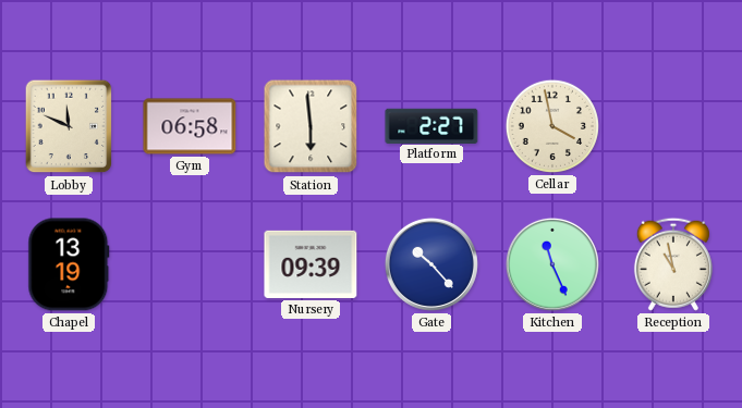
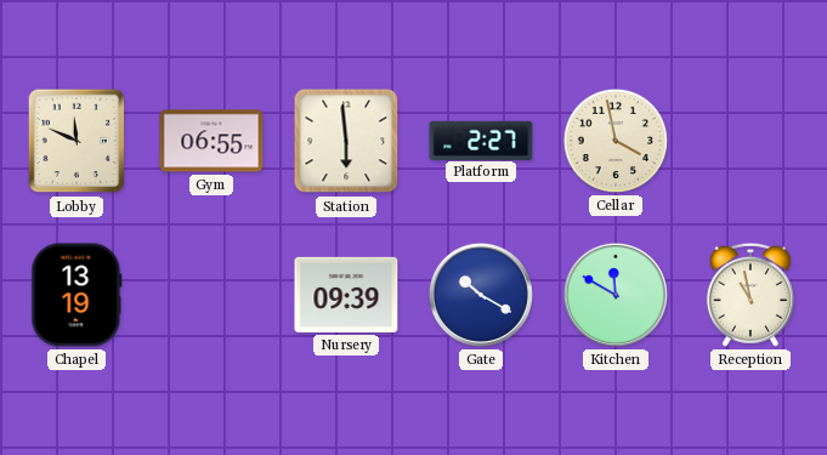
Gym: 06:58 -> 06:55
Gate: 10:23 -> 10:20
Kitchen: 11:26 -> 11:50
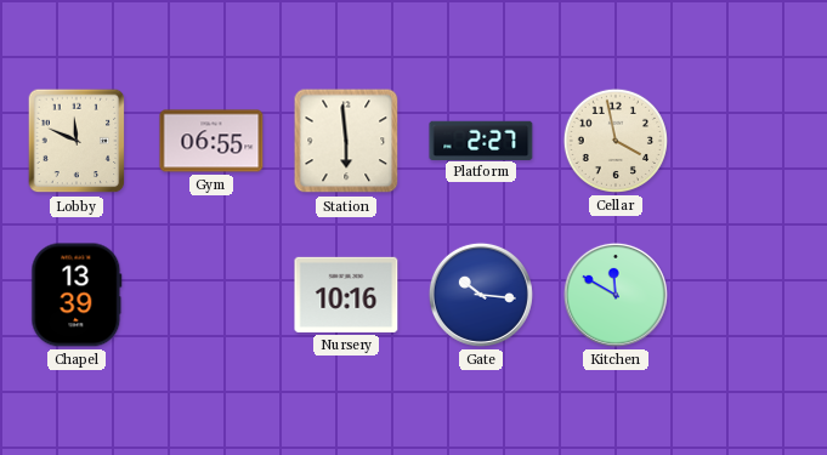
Chapel: 13:19 -> 13:39
Nursery: 09:39 -> 10:16
Gate: 10:20 -> 10:16
Reception: 10:58 -> none
